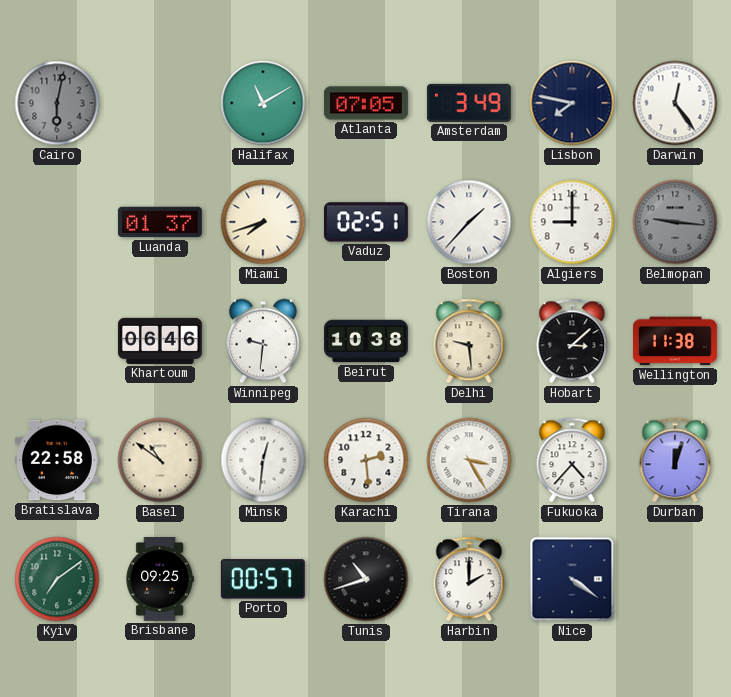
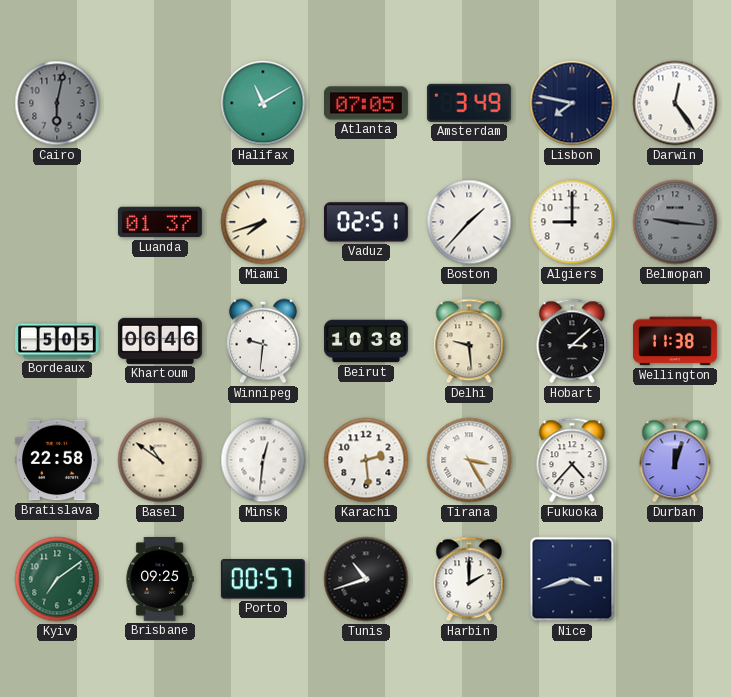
Bordeaux: none -> 5:05
Nice: 4:21 -> 3:42
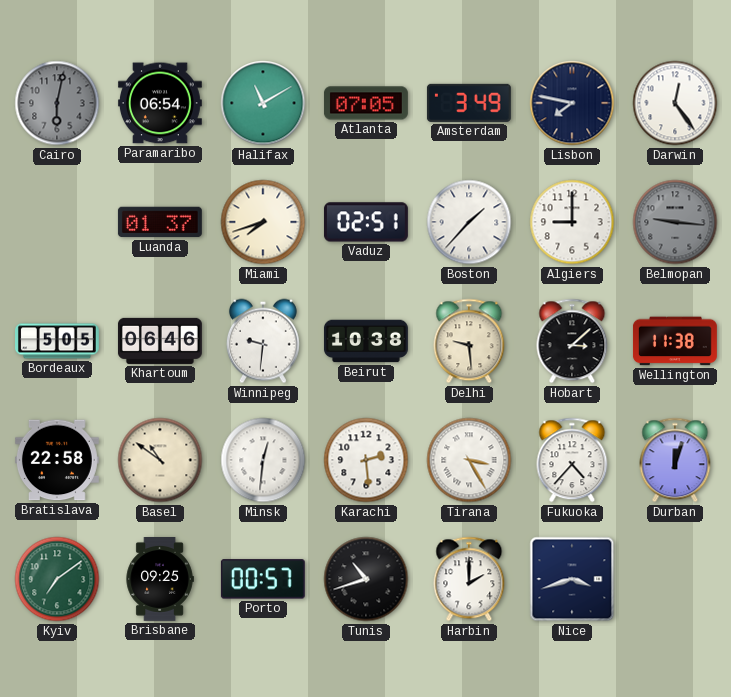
Paramaribo: none -> 06:54
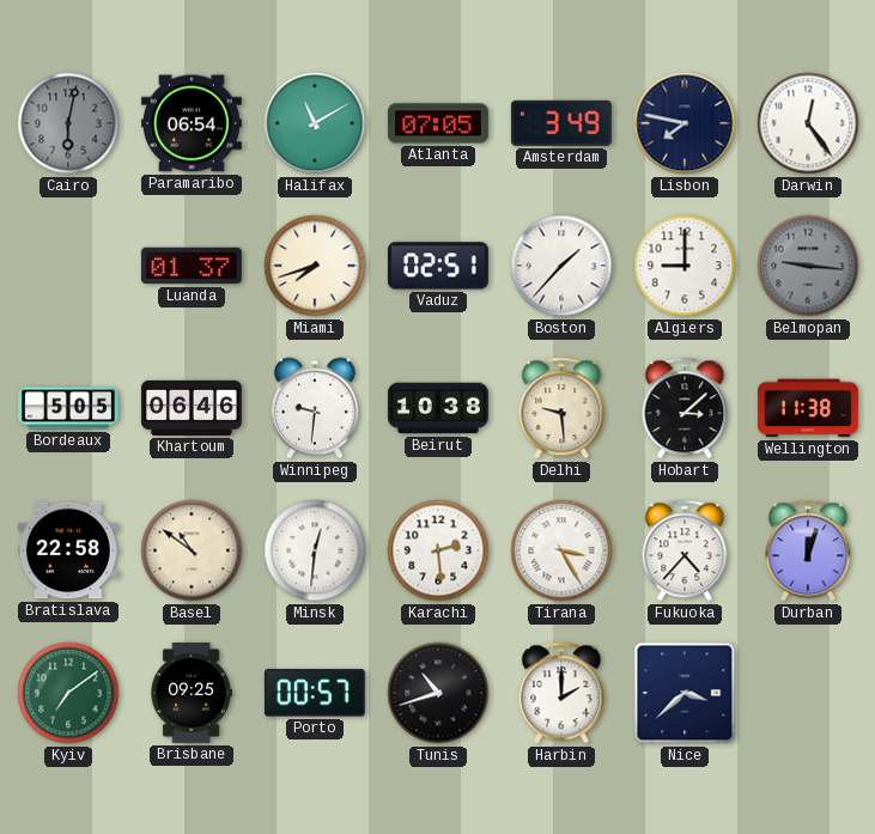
Nice: 3:42 -> 3:38
